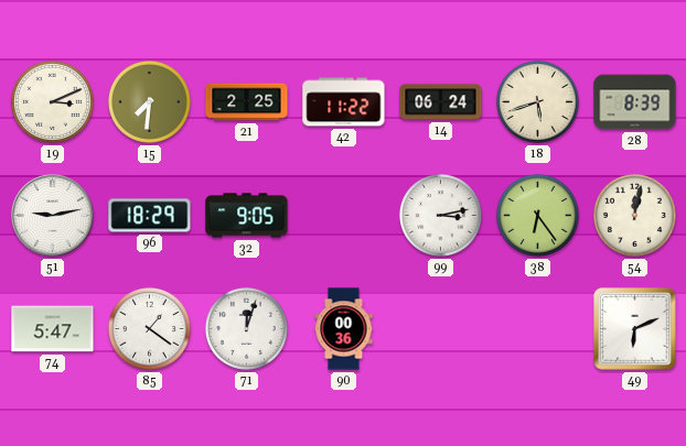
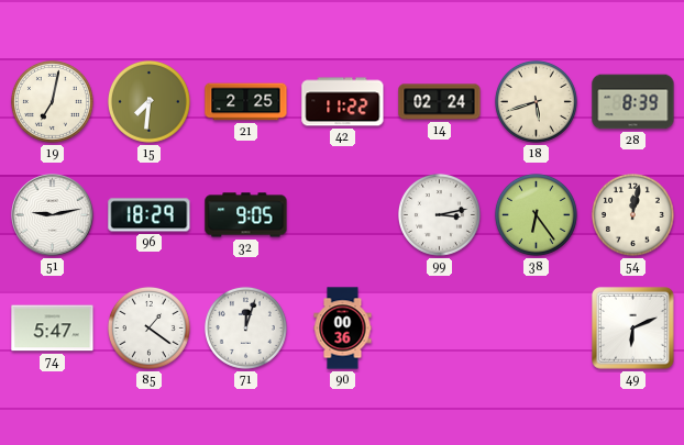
19: 3:11 -> 7:02
14: 06:24 -> 02:24
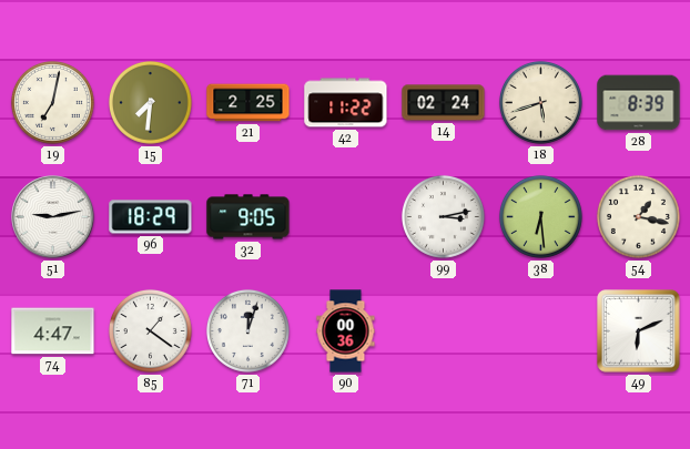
38: 6:24 -> 6:29
54: 12:02 -> 1:17
74: 5:47 -> 4:47
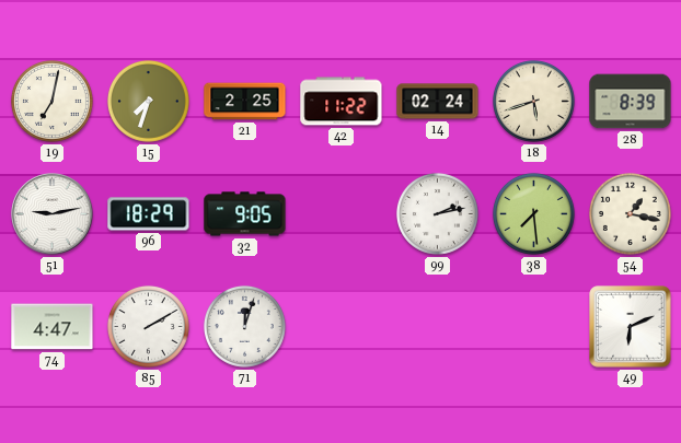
15: 7:31 -> 7:33
99: 3:13 -> 2:13
38: 6:29 -> 7:29
85: 1:21 -> 2:10
90: 00:36 -> none
